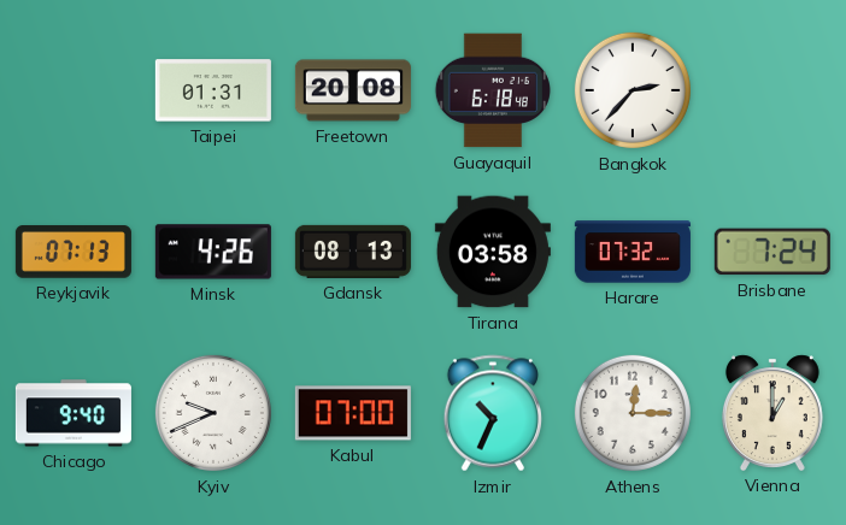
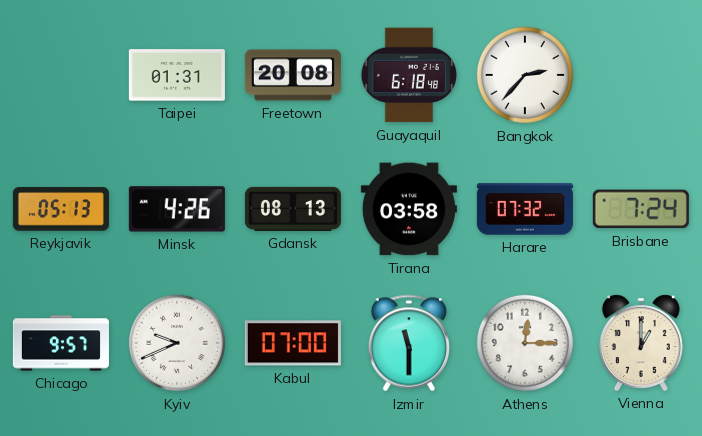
Reykjavik: 07:13 -> 05:13
Chicago: 9:40 -> 9:57
Izmir: 10:34 -> 11:30
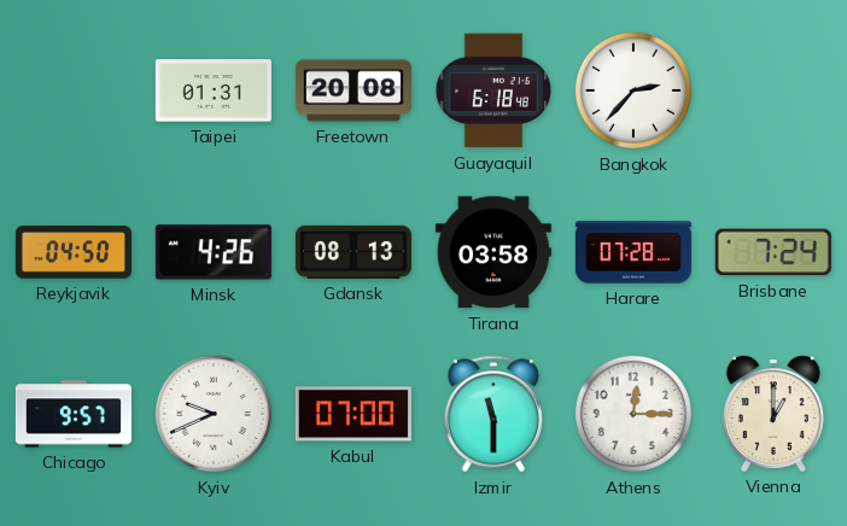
Reykjavik: 05:13 -> 04:50
Harare: 07:32 -> 07:28
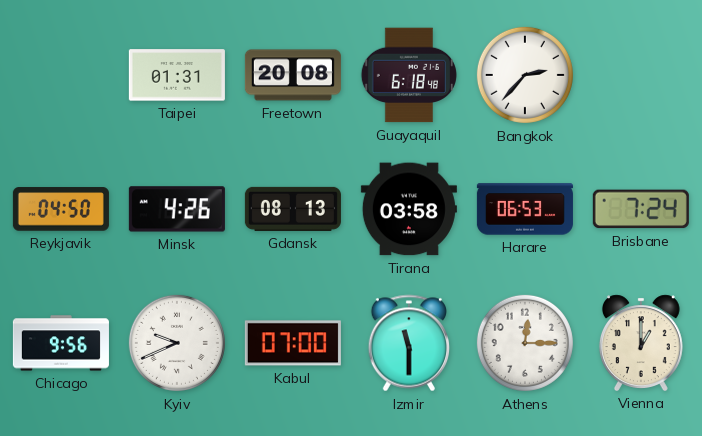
Harare: 07:28 -> 06:53
Chicago: 9:57 -> 9:56
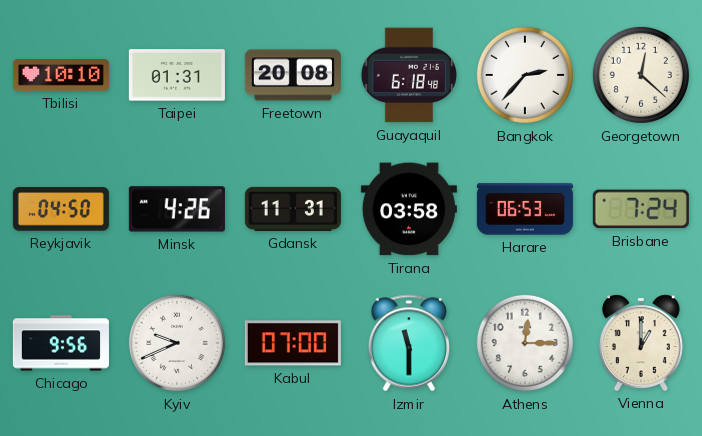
Tbilisi: none -> 10:10
Georgetown: none -> 12:22
Gdansk: 08:13 -> 11:31
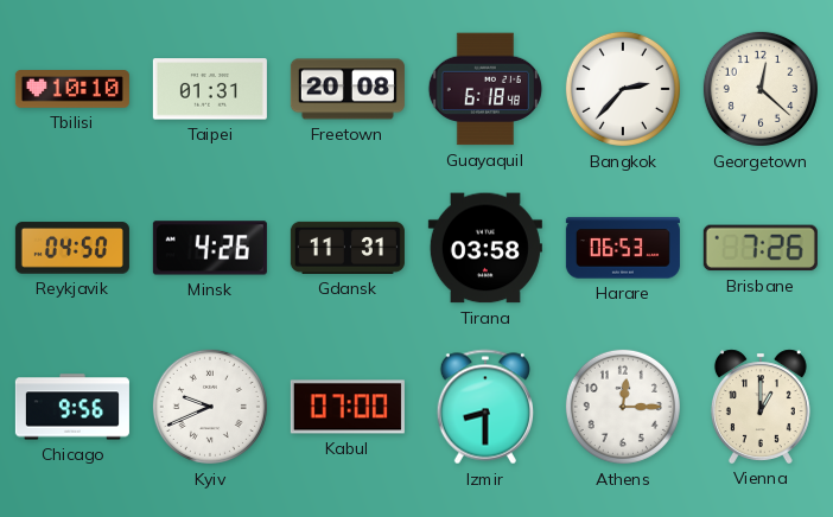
Brisbane: 7:24 -> 7:26
Izmir: 11:30 -> 8:30
